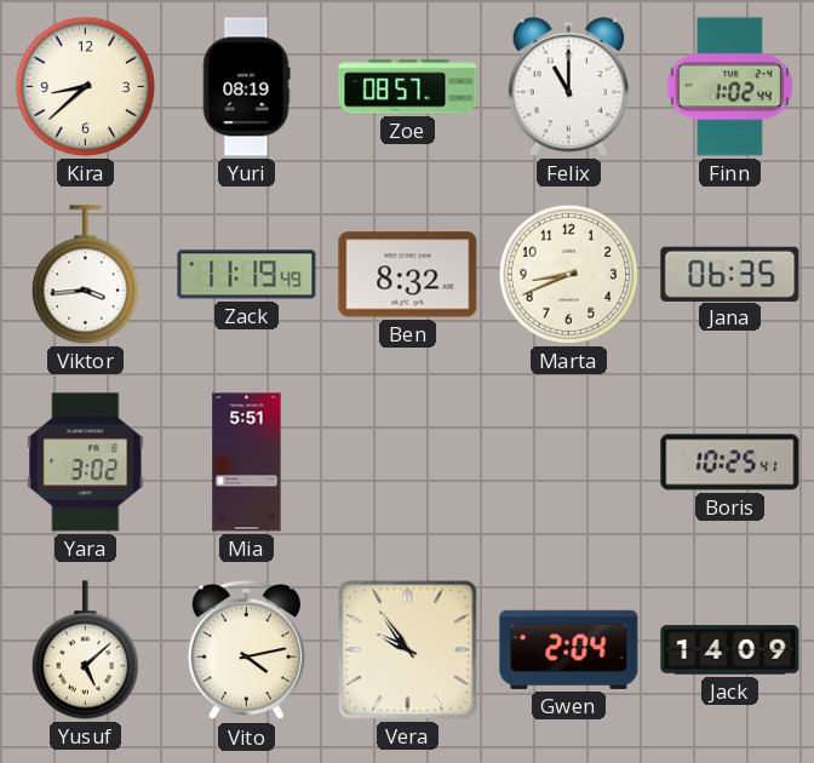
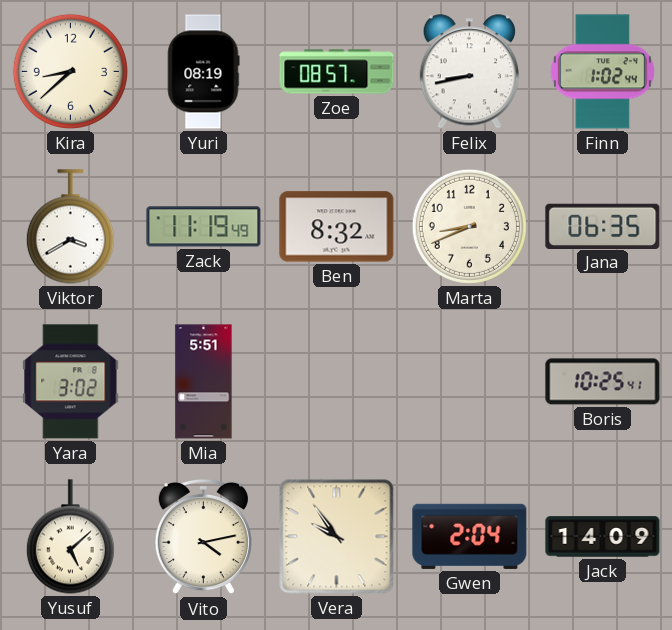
Felix: 11:00 -> 8:43
Viktor: 3:44 -> 3:40
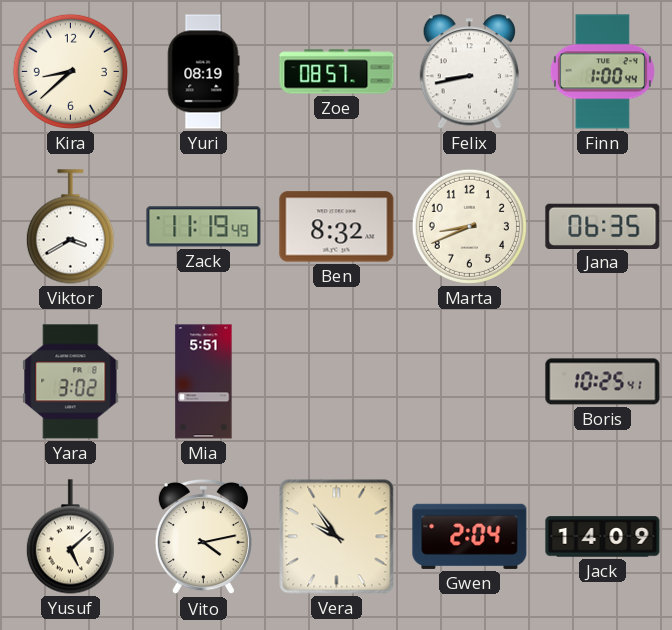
Finn: 1:02 -> 1:00
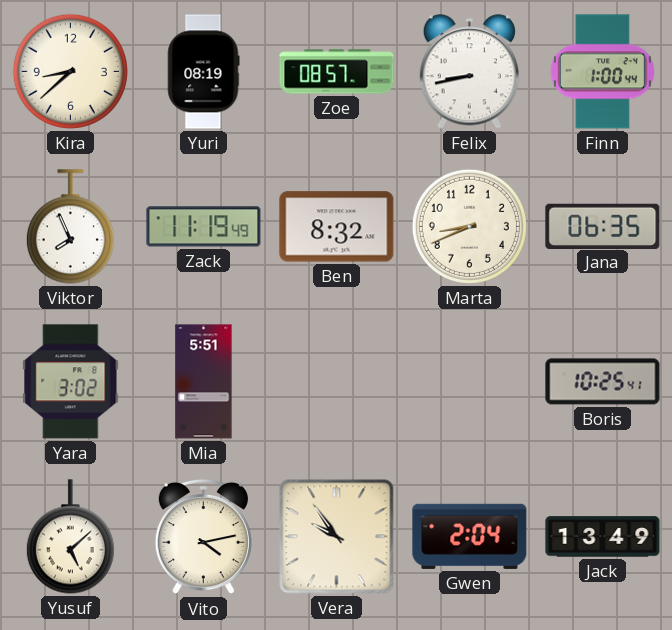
Viktor: 3:40 -> 7:56
Jack: 14:09 -> 13:49
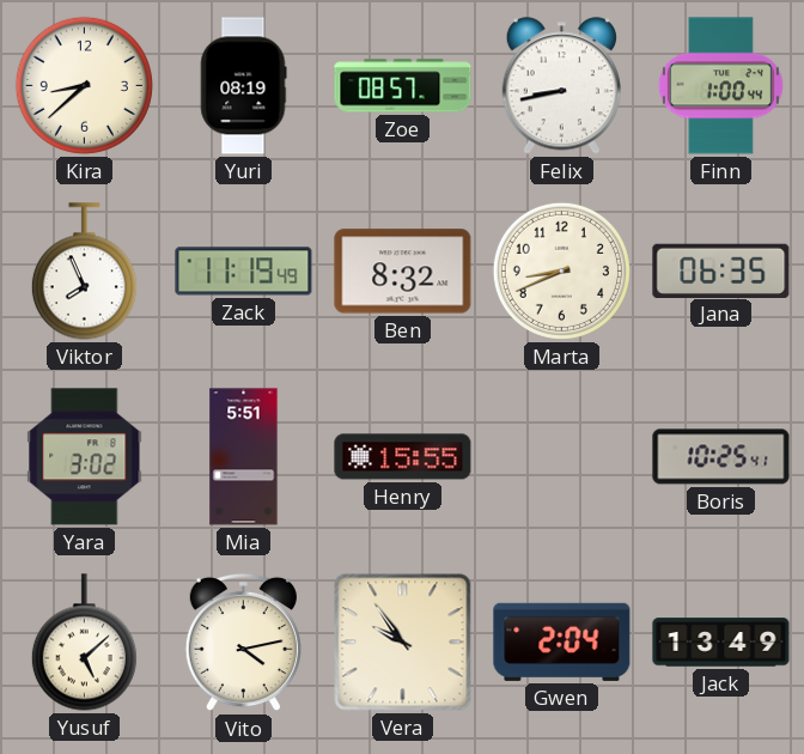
Henry: none -> 15:55
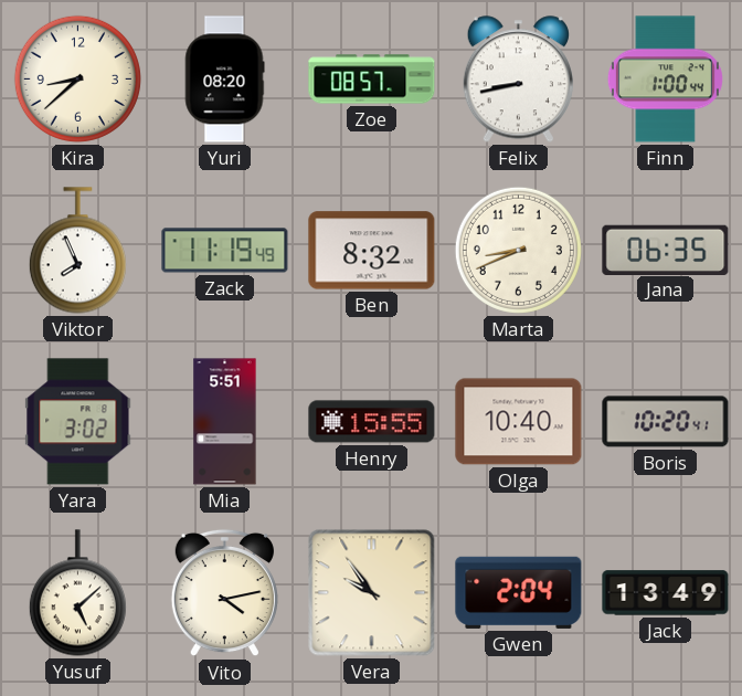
Yuri: 08:19 -> 08:20
Olga: none -> 10:40
Boris: 10:25 -> 10:20
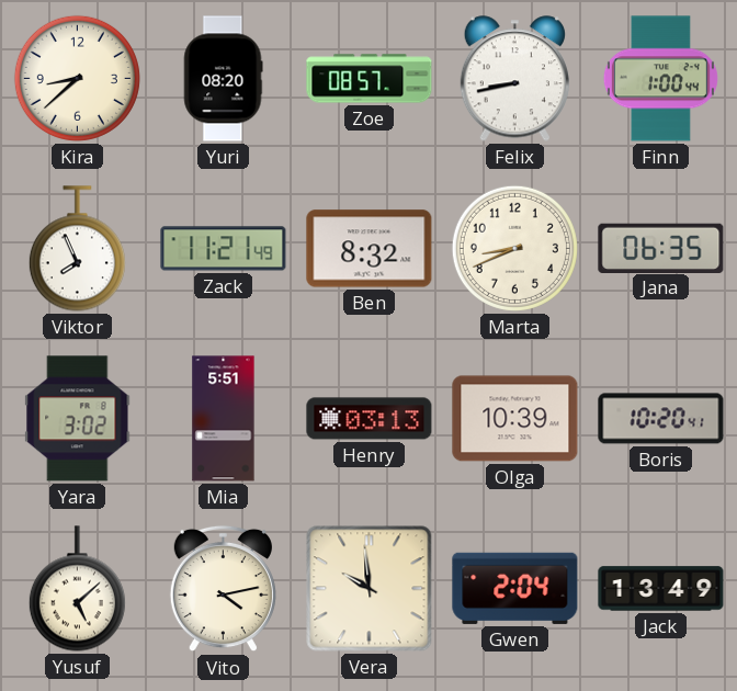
Zack: 11:19 -> 11:21
Henry: 15:55 -> 03:13
Olga: 10:40 -> 10:39
Vera: 9:54 -> 9:59
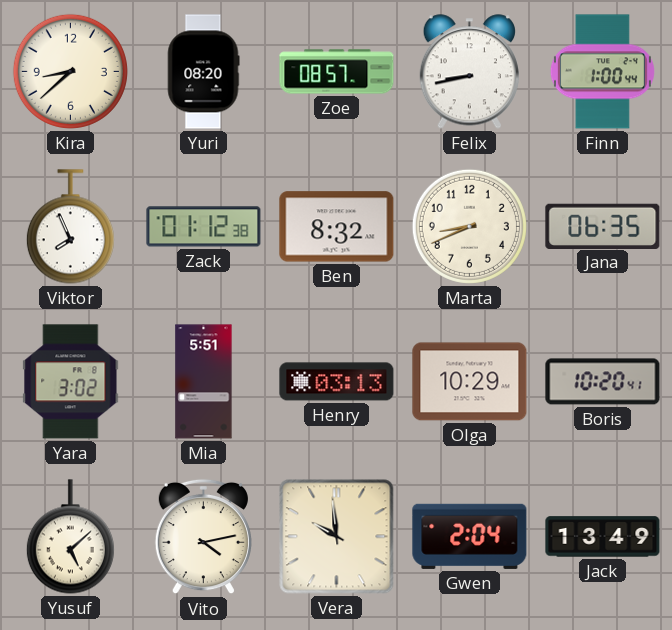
Zack: 11:21 -> 01:12
Olga: 10:39 -> 10:29
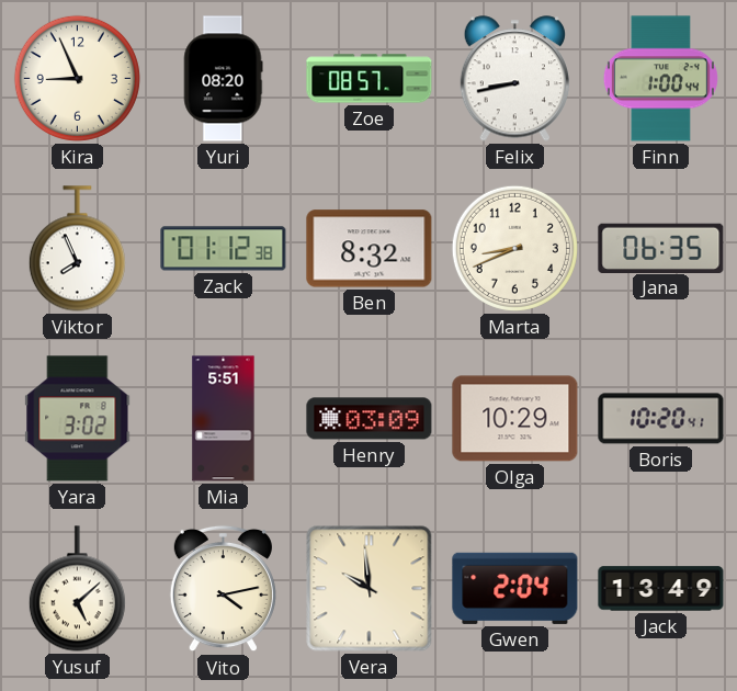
Kira: 8:38 -> 8:56
Henry: 03:13 -> 03:09
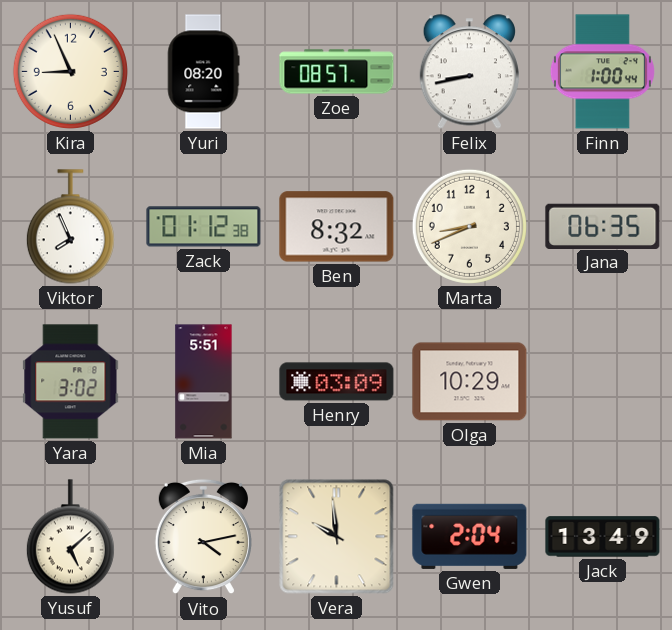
Boris: 10:20 -> none
